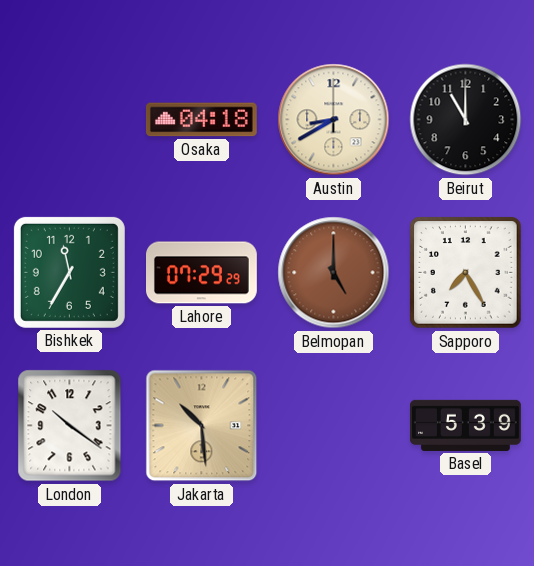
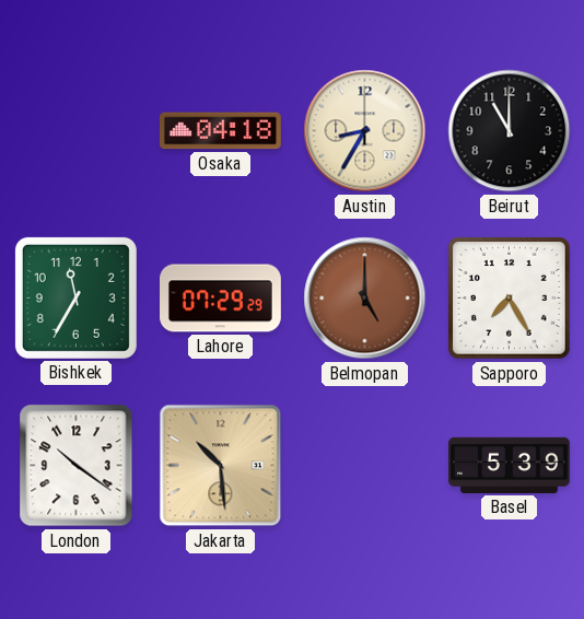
Austin: 8:40 -> 8:35
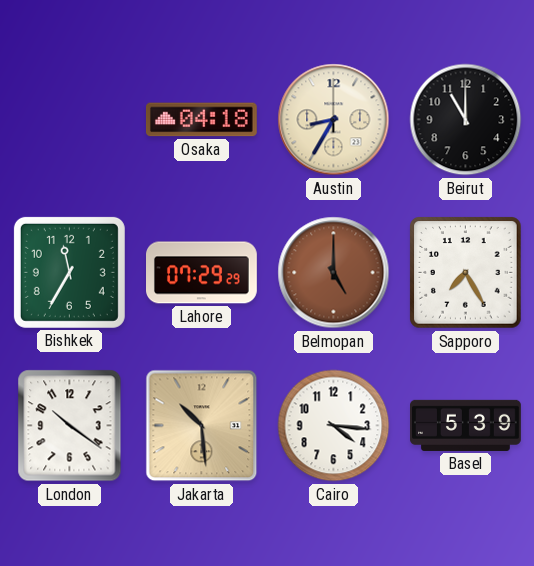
Cairo: none -> 4:16
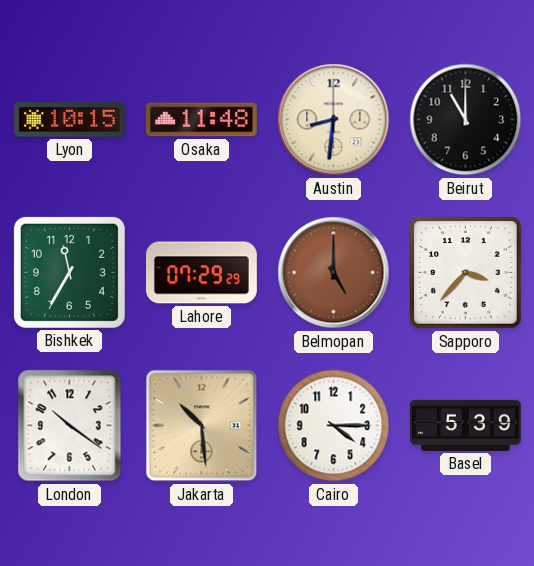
Lyon: none -> 10:15
Osaka: 04:18 -> 11:48
Austin: 8:35 -> 8:31
Sapporo: 7:25 -> 3:37
Cairo: 4:16 -> 4:15
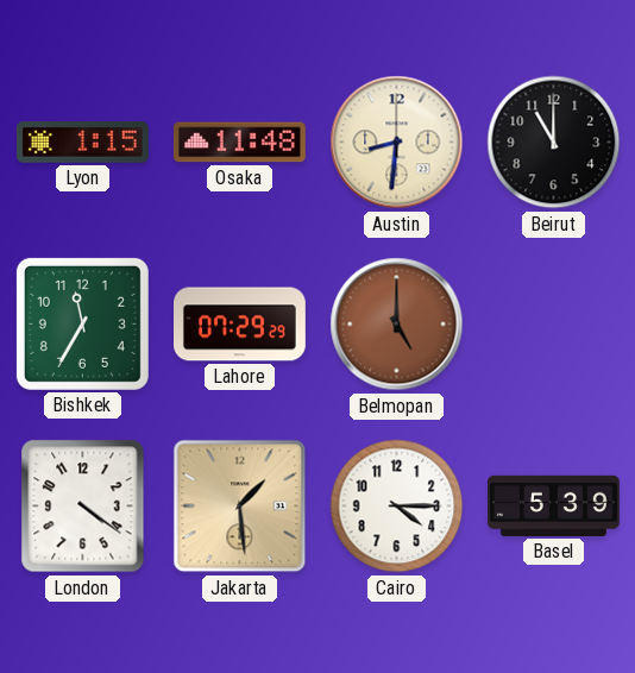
Lyon: 10:15 -> 1:15
Sapporo: 3:37 -> none
London: 10:21 -> 4:21
Jakarta: 10:29 -> 1:29
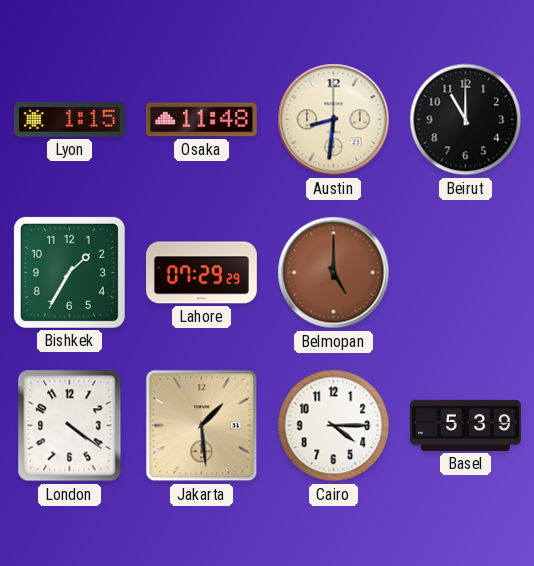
Bishkek: 11:35 -> 1:35
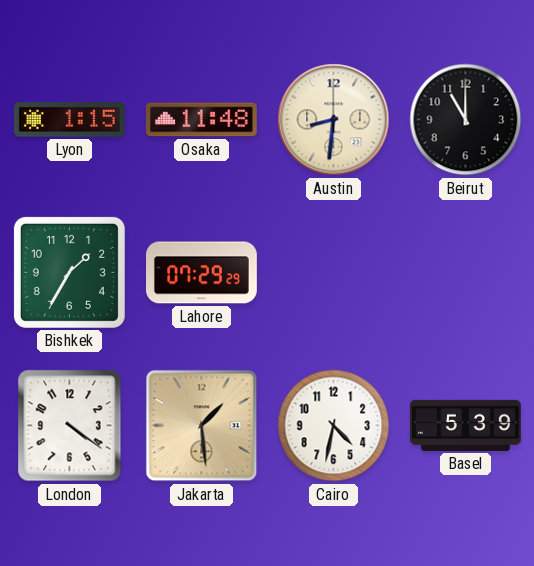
Belmopan: 5:00 -> none
Cairo: 4:15 -> 4:32
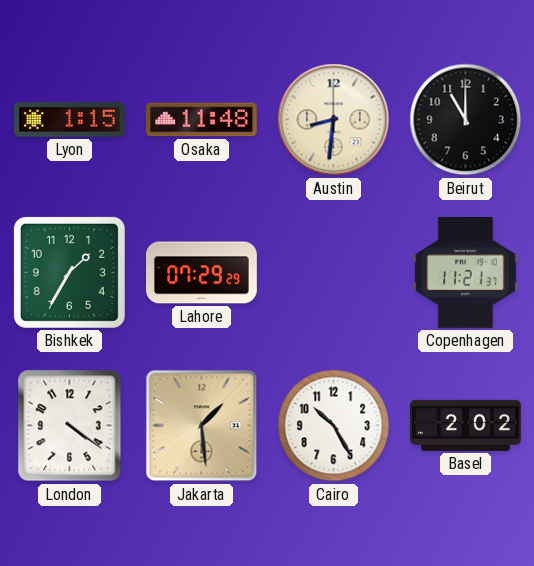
Copenhagen: none -> 11:21
Cairo: 4:32 -> 10:25
Basel: 5:39 -> 2:02
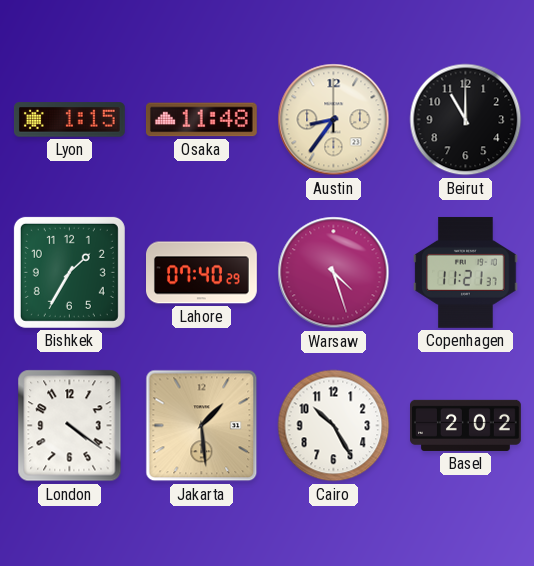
Austin: 8:31 -> 8:36
Lahore: 07:29 -> 07:40
Warsaw: none -> 4:27
